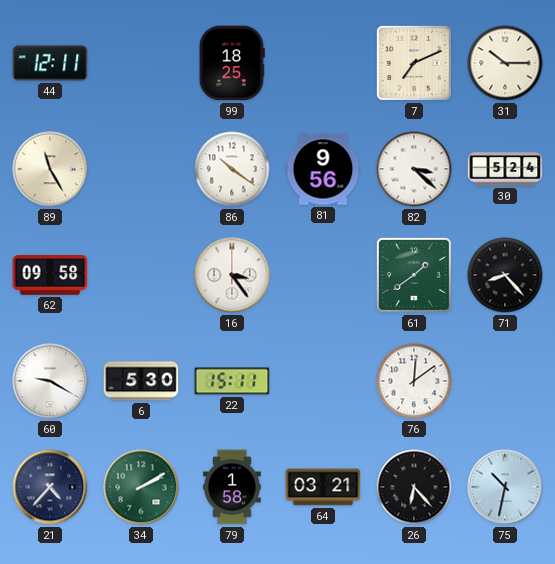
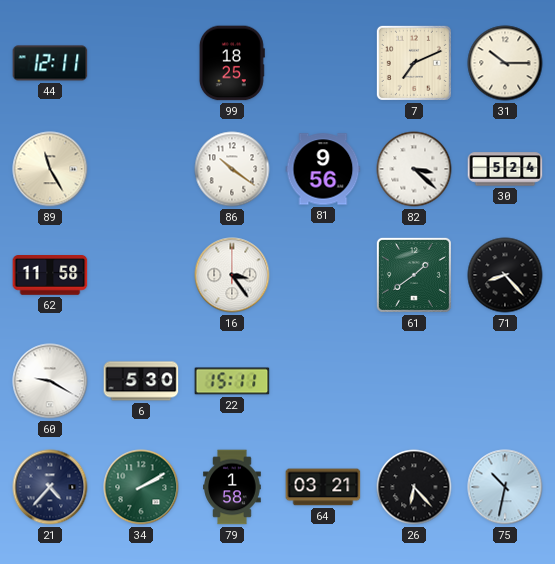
62: 09:58 -> 11:58
76: 12:09 -> none
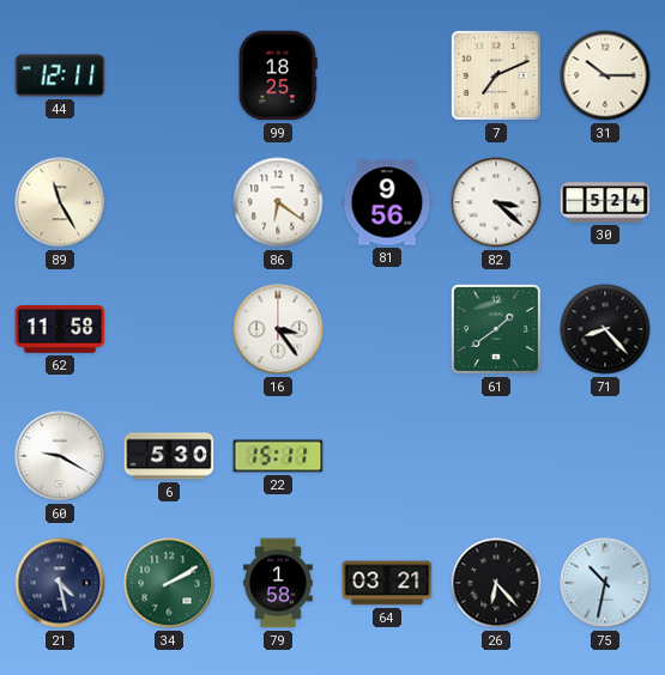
86: 10:21 -> 6:21
21: 4:37 -> 4:28
